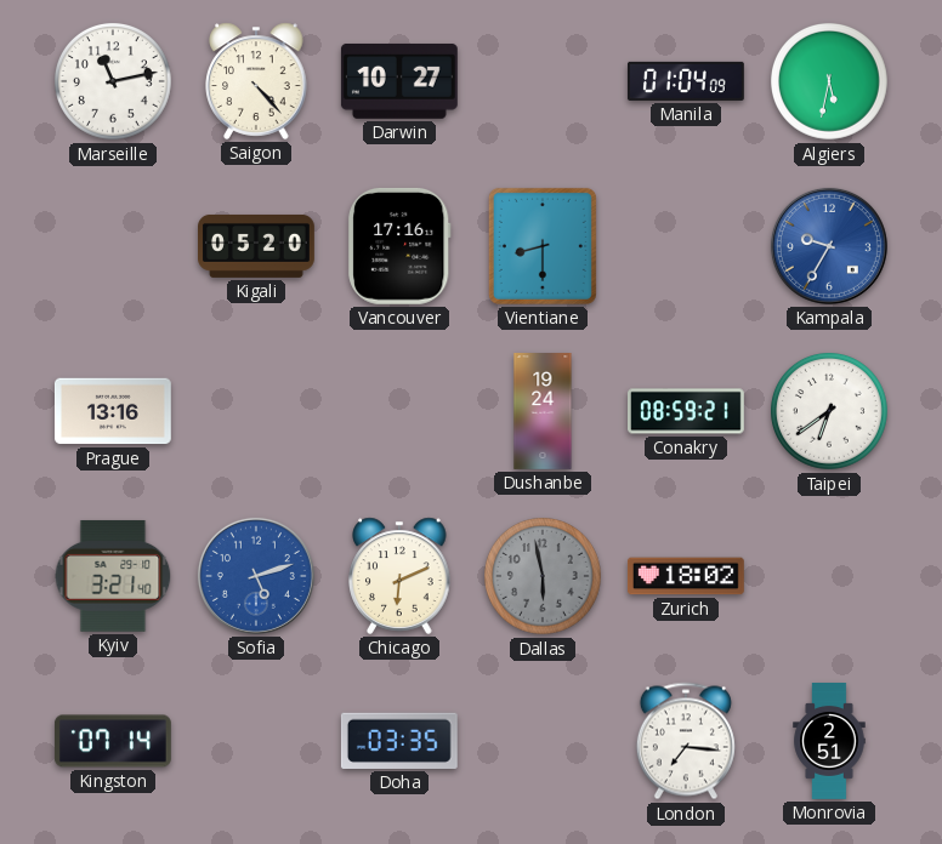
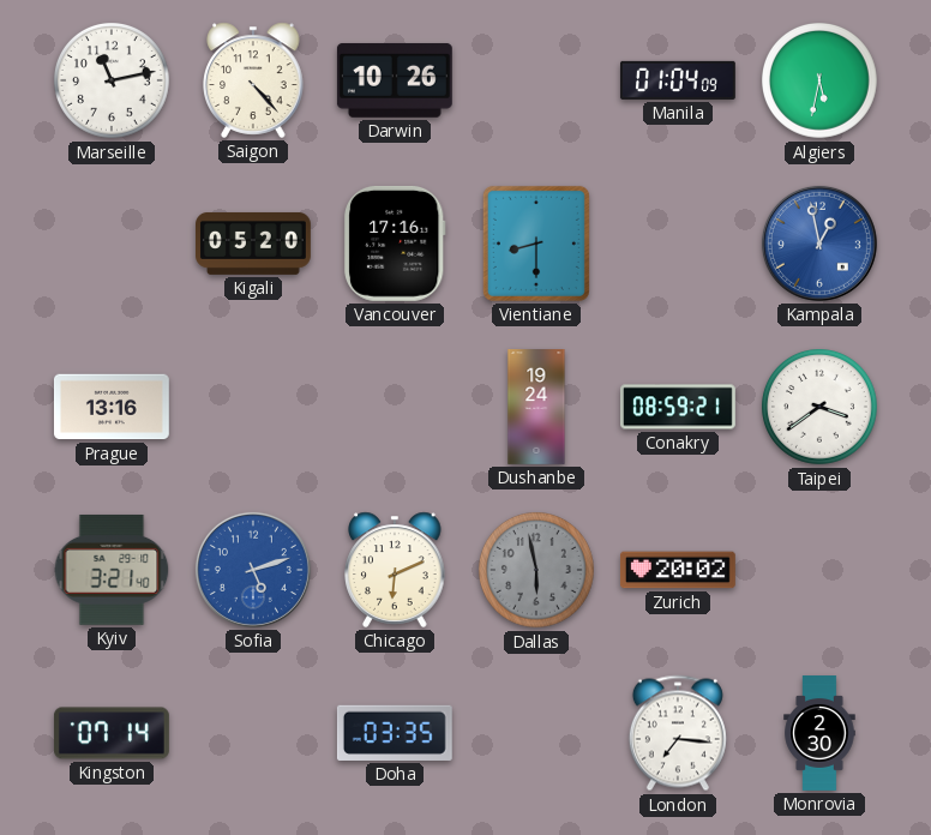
Darwin: 10:27 -> 10:26
Kampala: 9:35 -> 12:58
Taipei: 6:39 -> 3:39
Zurich: 18:02 -> 20:02
Monrovia: 2:51 -> 2:30
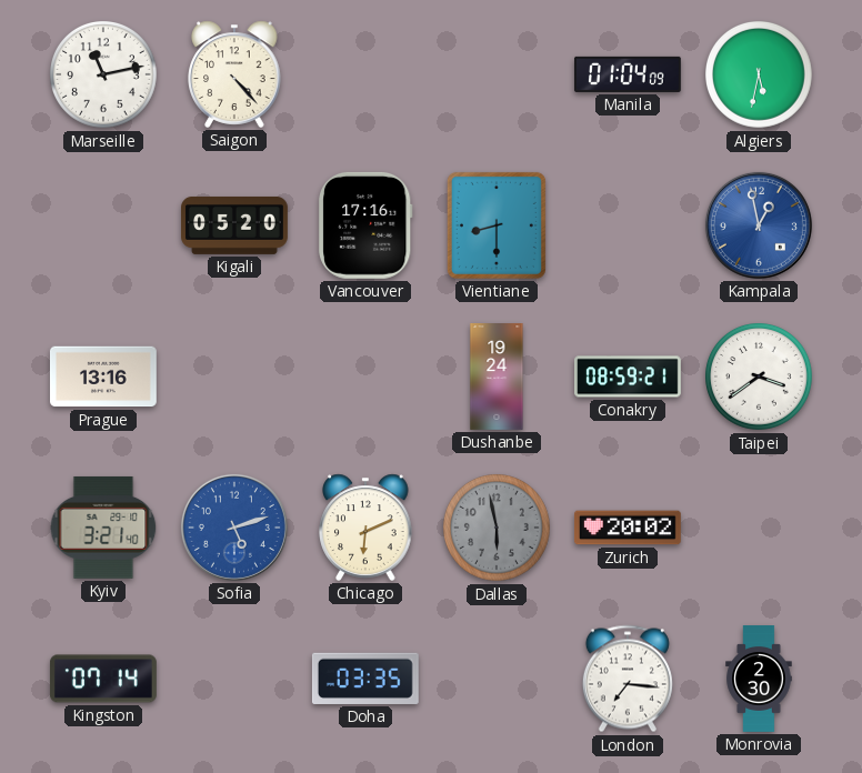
Darwin: 10:26 -> none
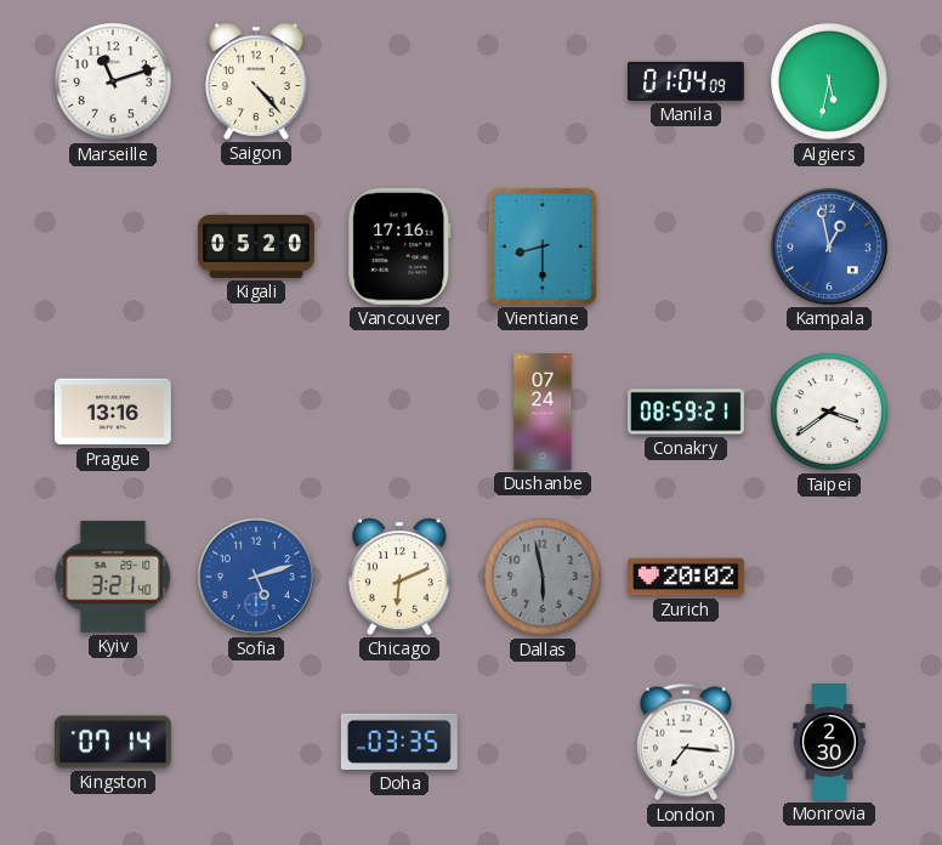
Marseille: 11:13 -> 11:12
Dushanbe: 19:24 -> 07:24
